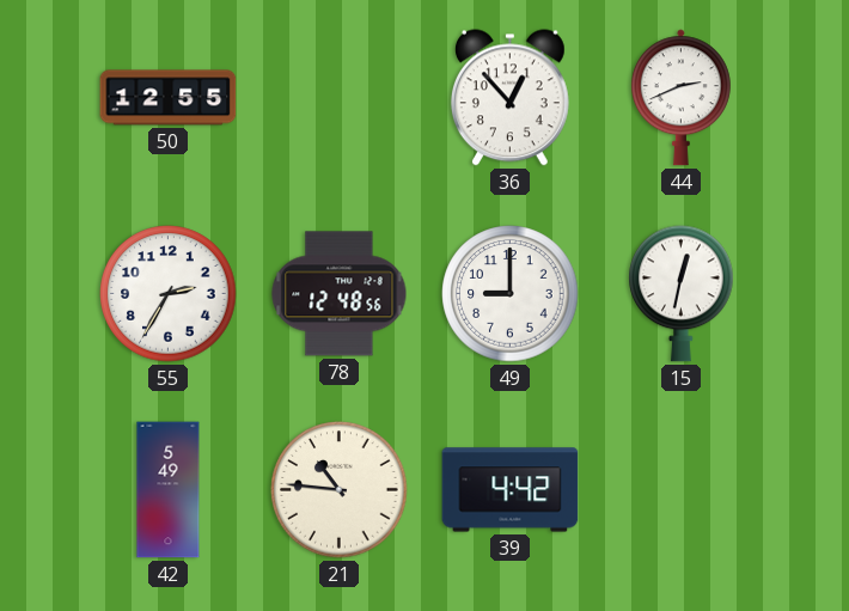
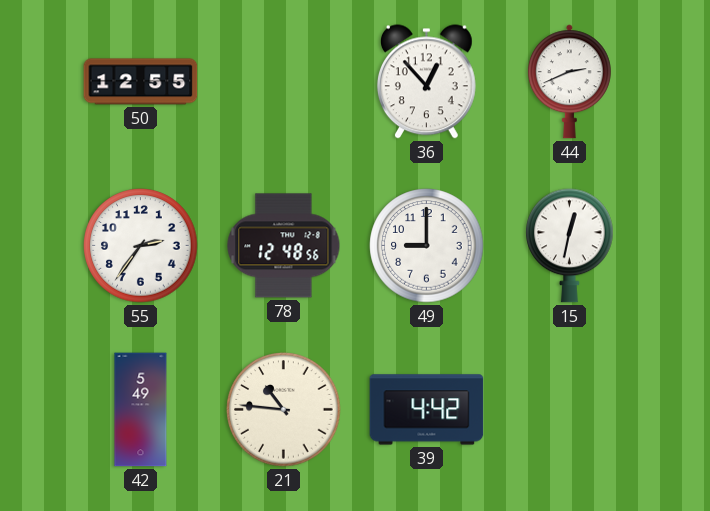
55: 2:35 -> 2:36
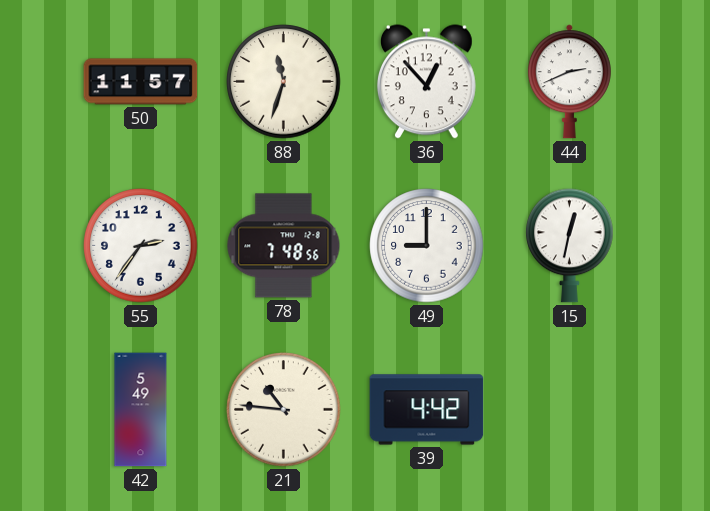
50: 12:55 -> 11:57
88: none -> 11:33
78: 12:48 -> 7:48
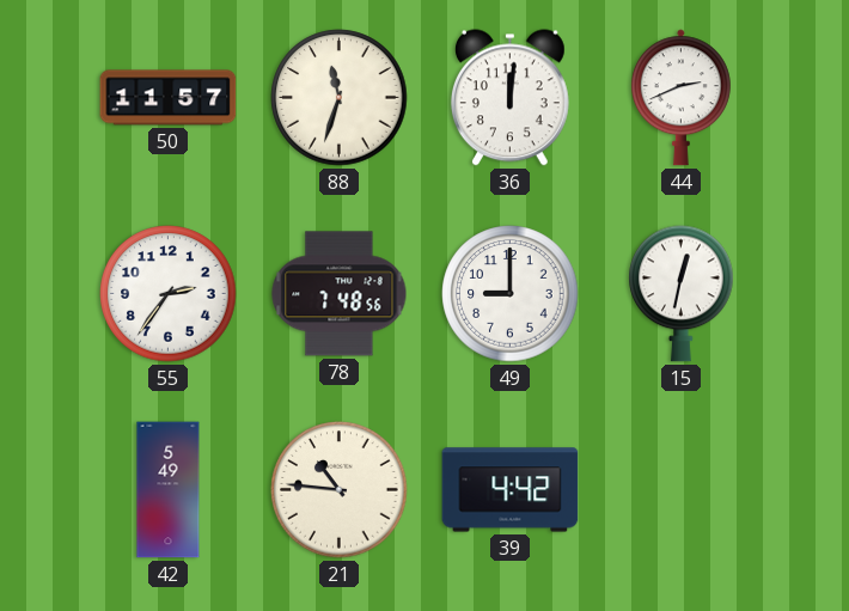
36: 12:53 -> 12:01
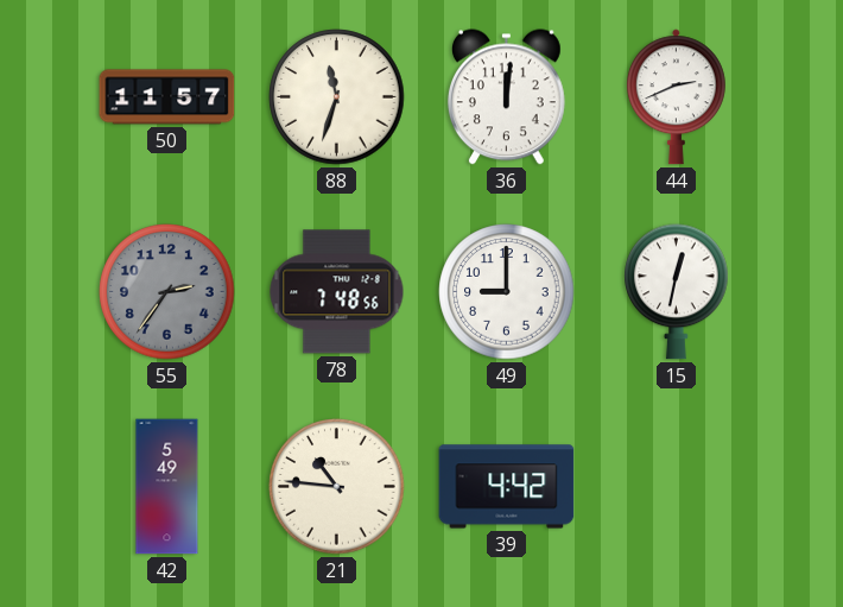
55 dial: white -> grey
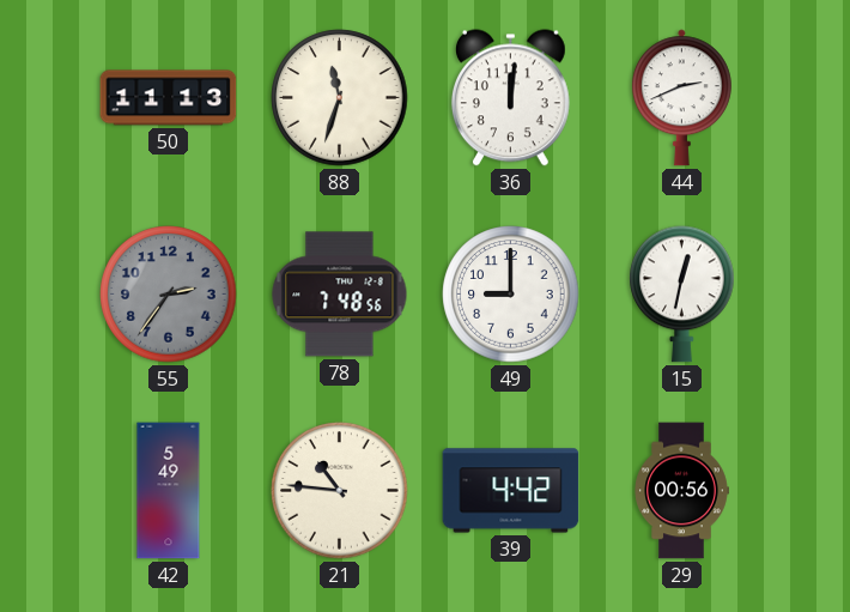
50: 11:57 -> 11:13
29: none -> 00:56
